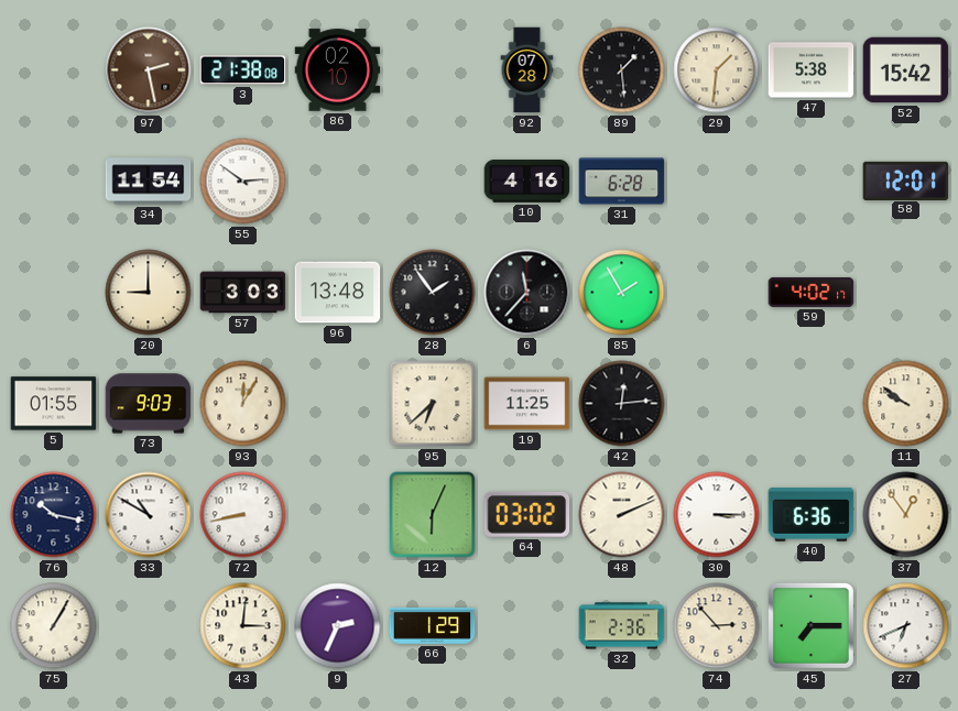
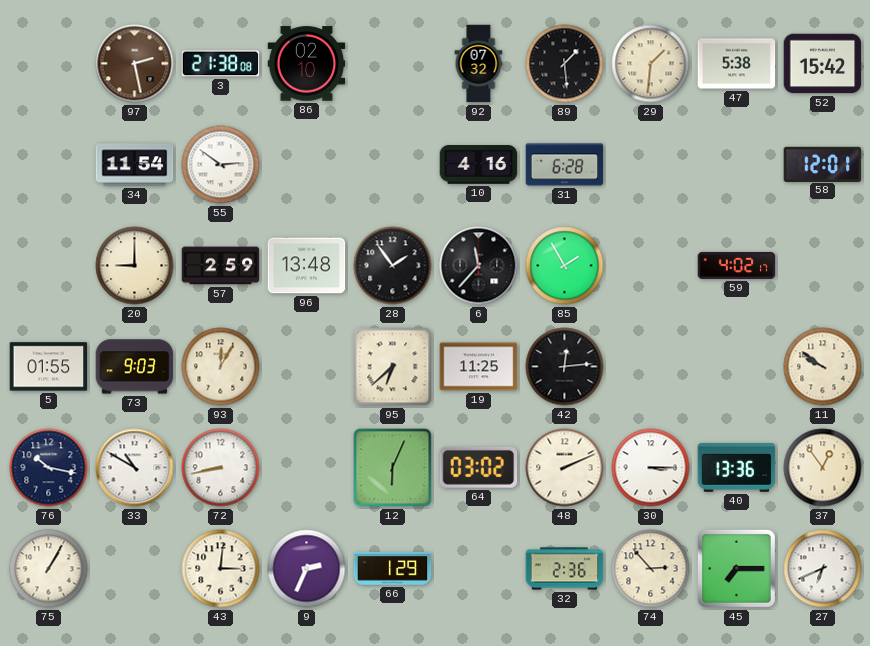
92: 07:28 -> 07:32
57: 3:03 -> 2:59
40: 6:36 -> 13:36
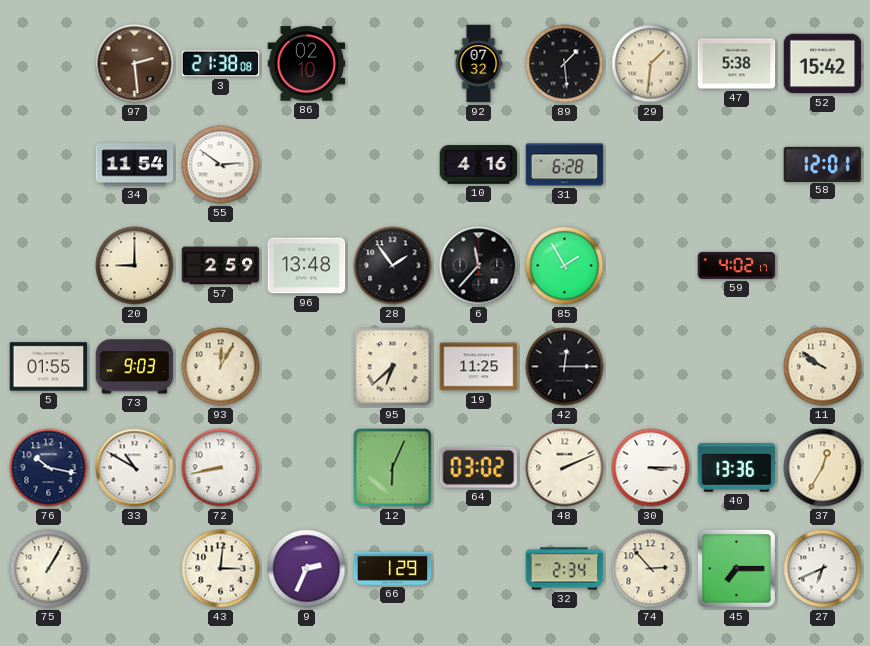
97: 2:28 -> 2:29
42: 12:14 -> 12:15
37: 12:54 -> 12:35
32: 2:36 -> 2:34
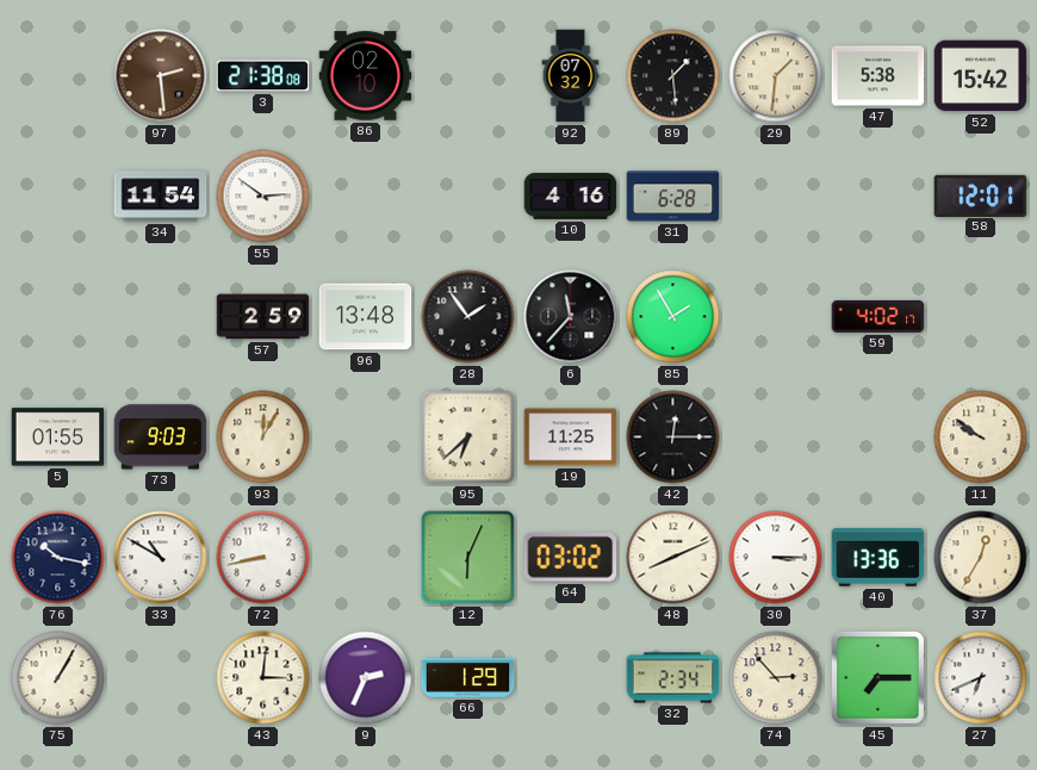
20: 9:00 -> none
48: 2:11 -> 8:11
